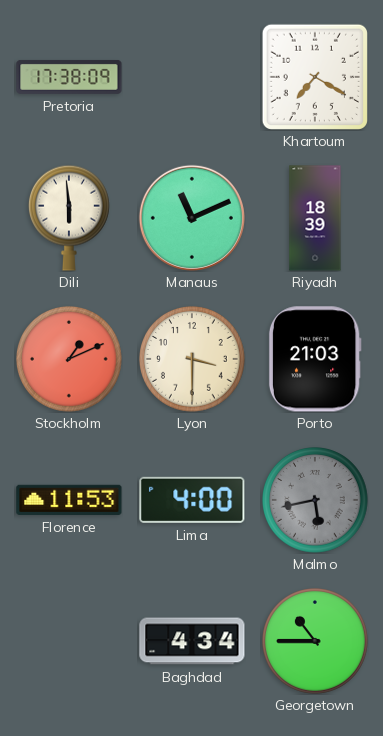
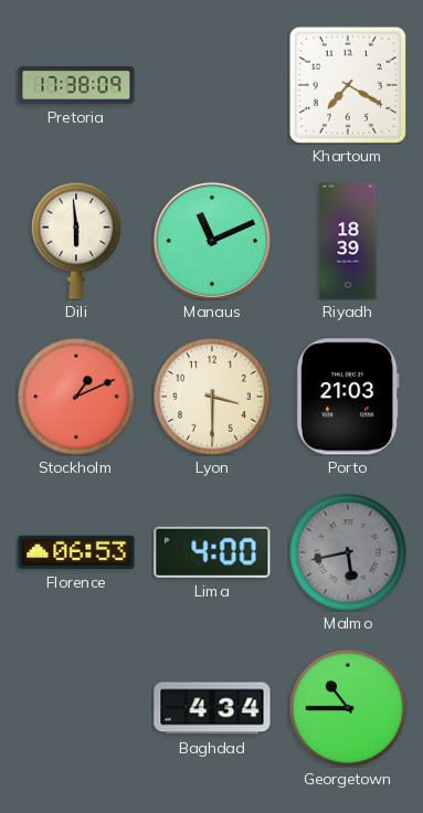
Florence: 11:53 -> 06:53
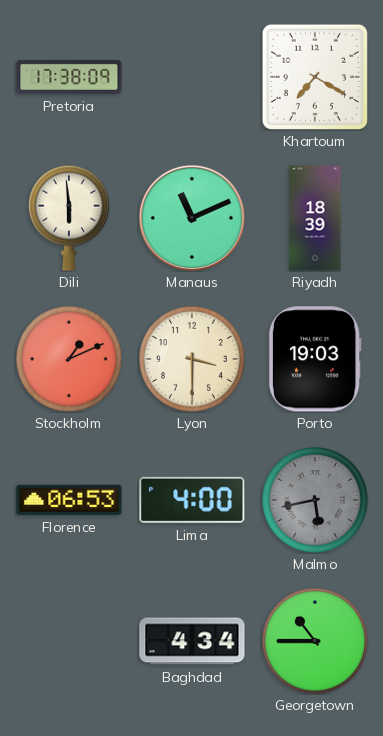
Porto: 21:03 -> 19:03
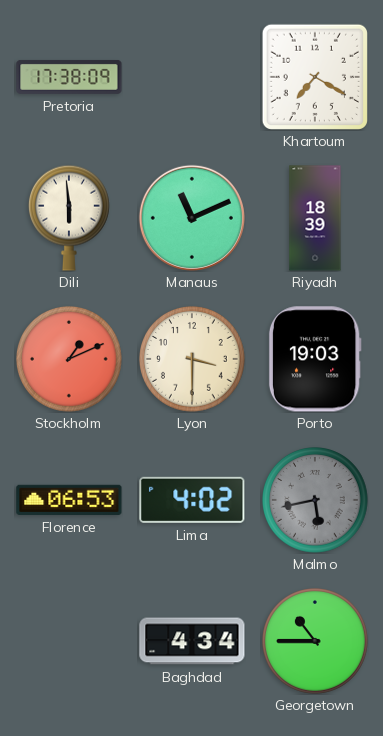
Lima: 4:00 -> 4:02
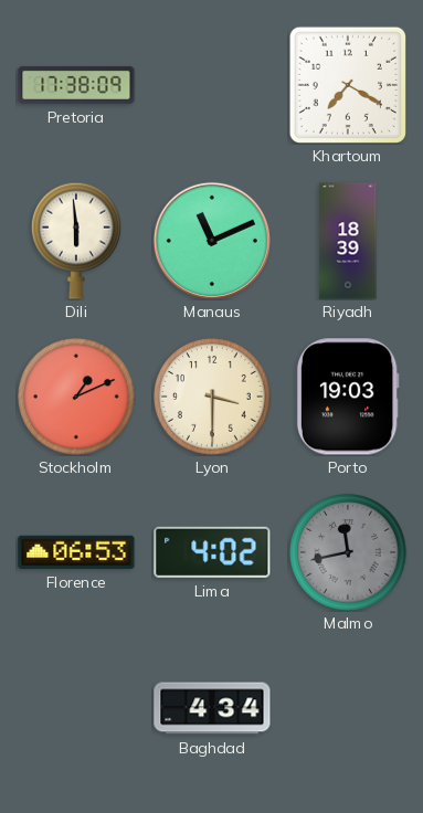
Malmo: 5:43 -> 11:43
Georgetown: 10:45 -> none
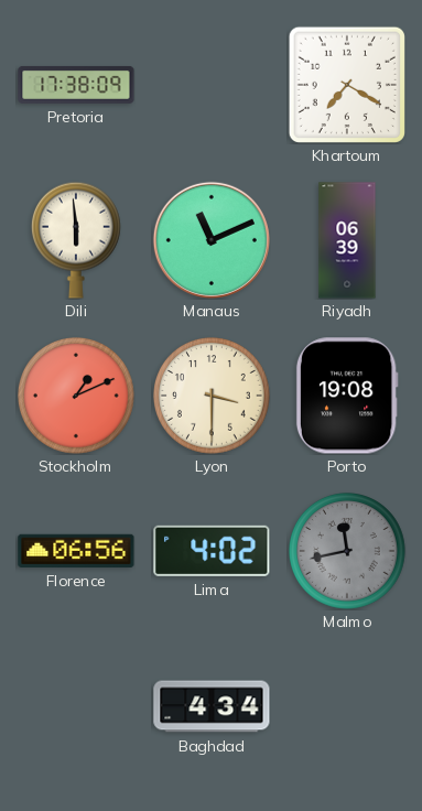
Riyadh: 18:39 -> 06:39
Porto: 19:03 -> 19:08
Florence: 06:53 -> 06:56
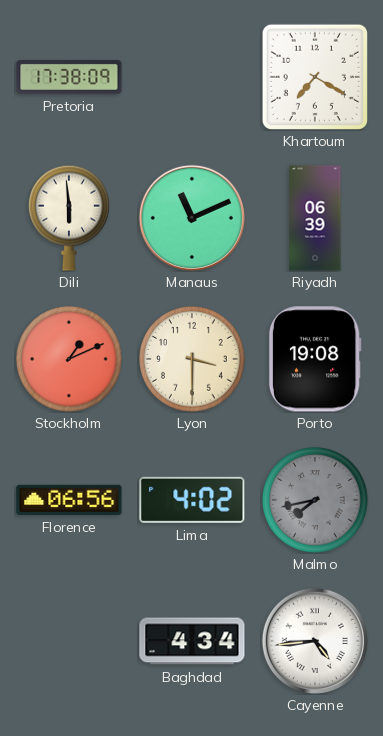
Malmo: 11:43 -> 7:43
Cayenne: none -> 4:44
